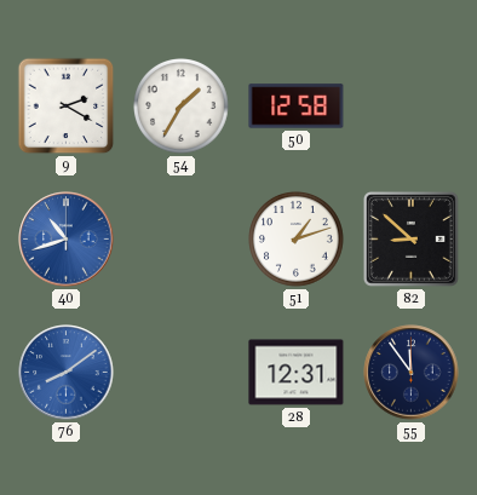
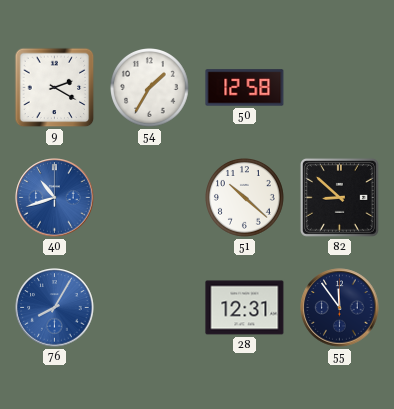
51: 1:12 -> 10:22
76: 8:09 -> 8:05
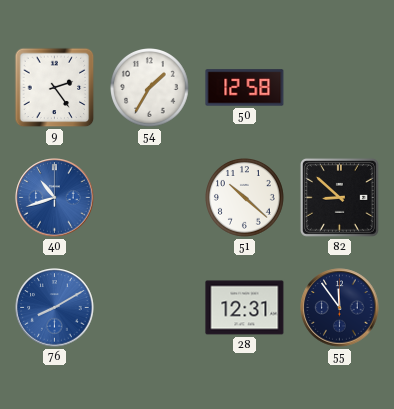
9: 2:20 -> 2:24
76: 8:05 -> 8:10
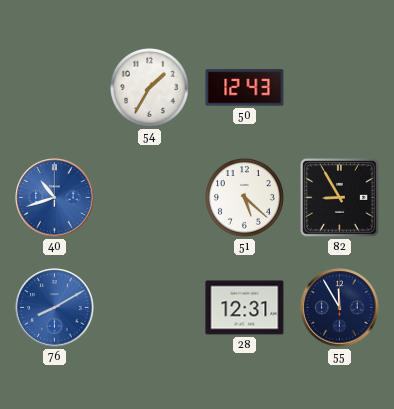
9: 2:24 -> none
50: 12:58 -> 12:43
51: 10:22 -> 5:22
82: 8:52 -> 8:55
55: 11:54 -> 11:55
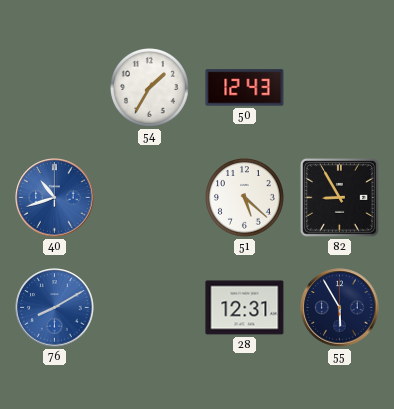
55: 11:55 -> 5:55
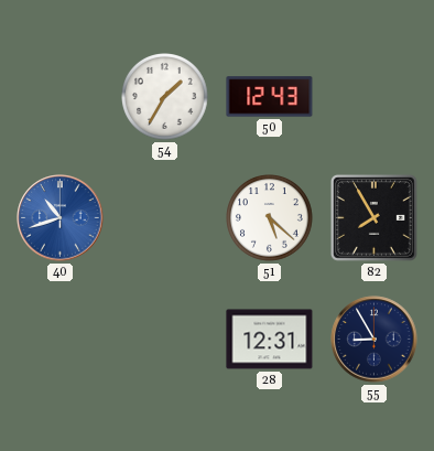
82: 8:55 -> 7:55
76: 8:10 -> none
55: 5:55 -> 8:55
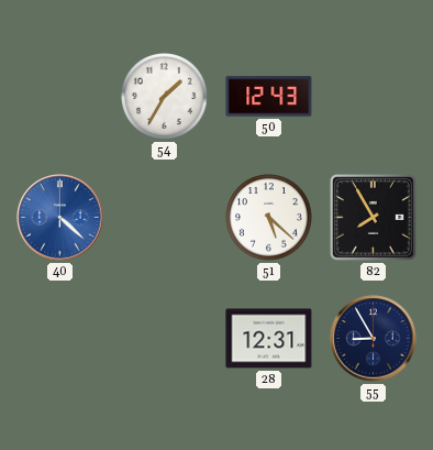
40: 10:42 -> 4:22
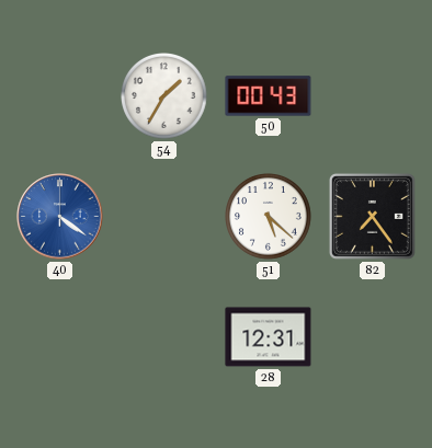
50: 12:43 -> 00:43
40: 4:22 -> 4:21
82: 7:55 -> 7:24
55: 8:55 -> none
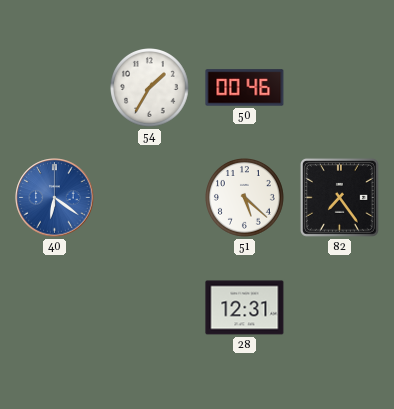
50: 00:43 -> 00:46
40: 4:21 -> 6:21
